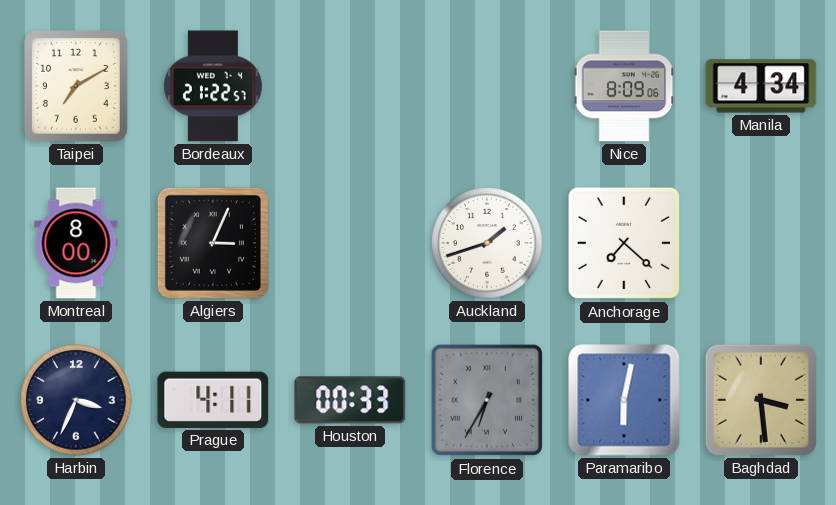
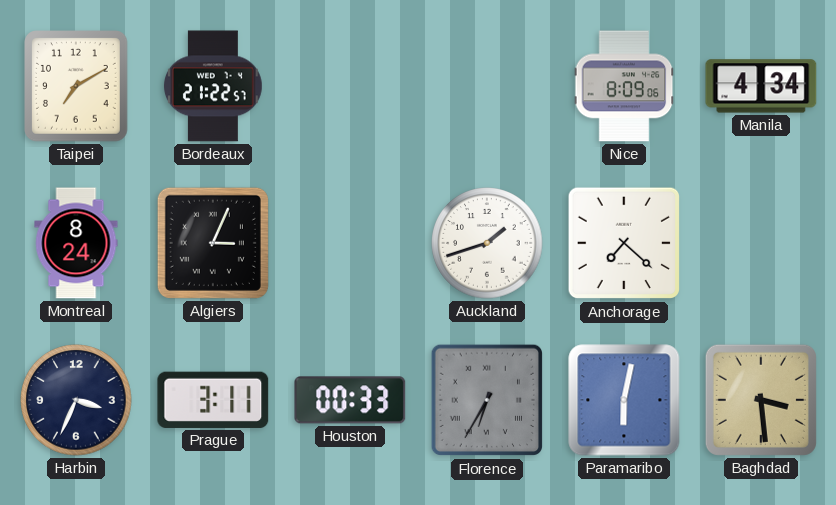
Montreal: 8:00 -> 8:24
Prague: 4:11 -> 3:11
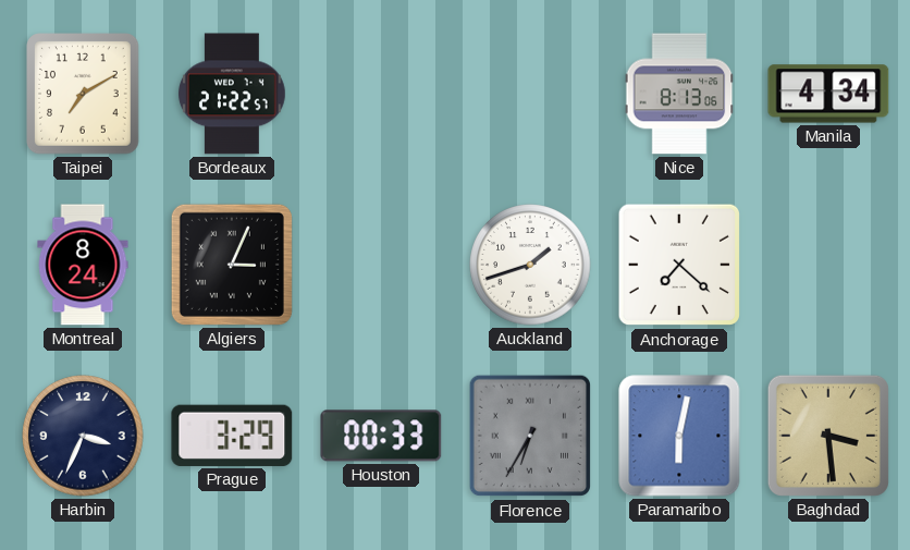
Nice: 8:09 -> 8:13
Prague: 3:11 -> 3:29
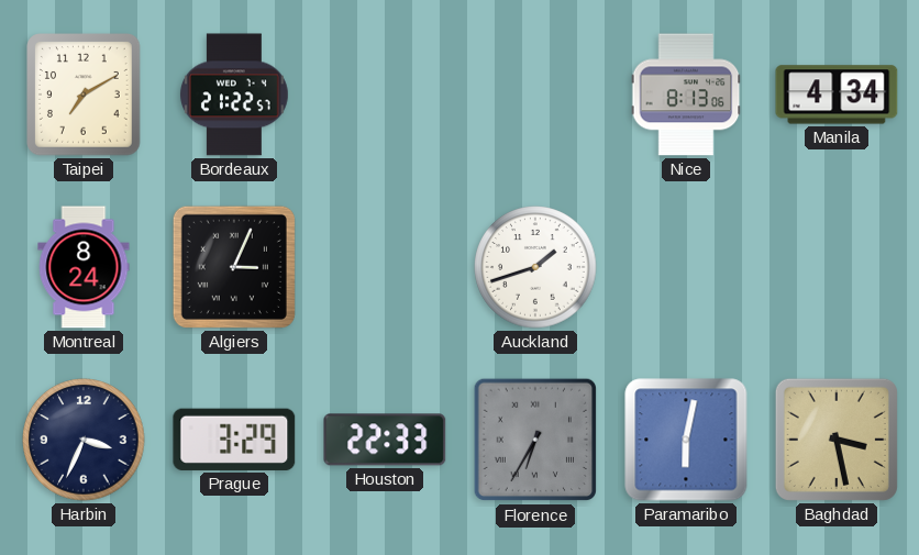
Anchorage: 7:22 -> none
Houston: 00:33 -> 22:33
Baghdad: 3:29 -> 3:28
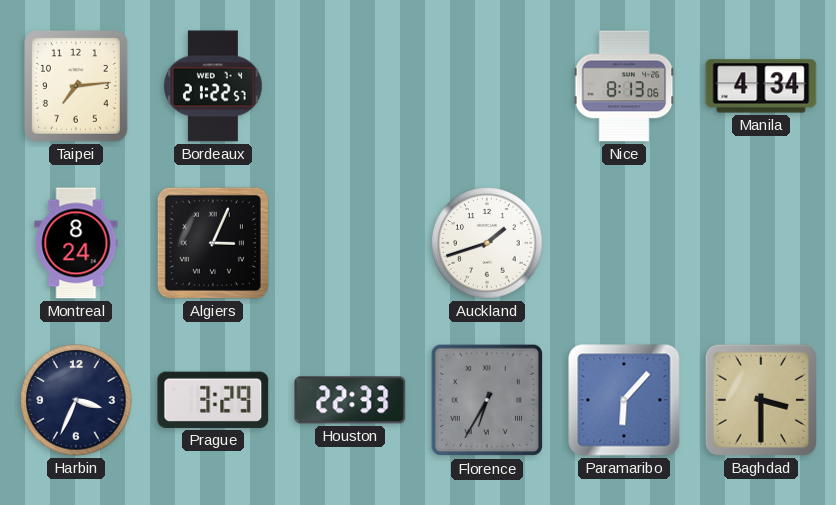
Taipei: 7:10 -> 7:14
Paramaribo: 6:02 -> 6:07
Baghdad: 3:28 -> 3:30
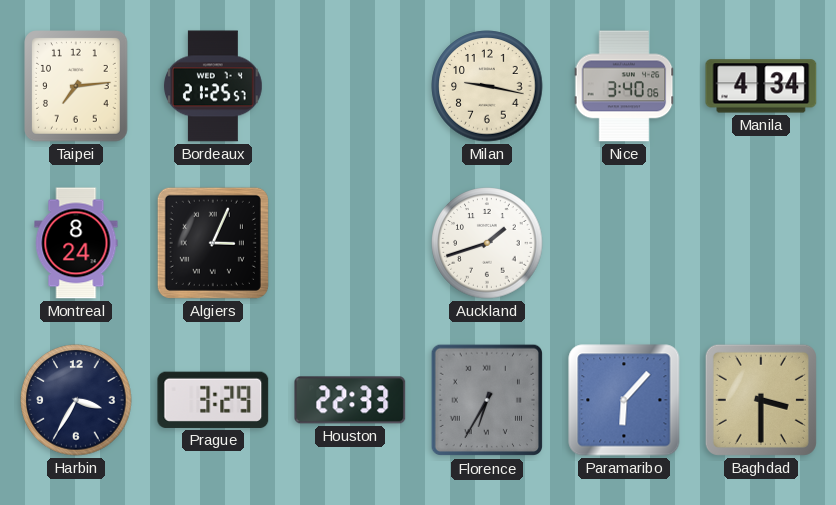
Bordeaux: 21:22 -> 21:25
Milan: none -> 9:17
Nice: 8:13 -> 3:40
Harbin: 3:34 -> 3:35
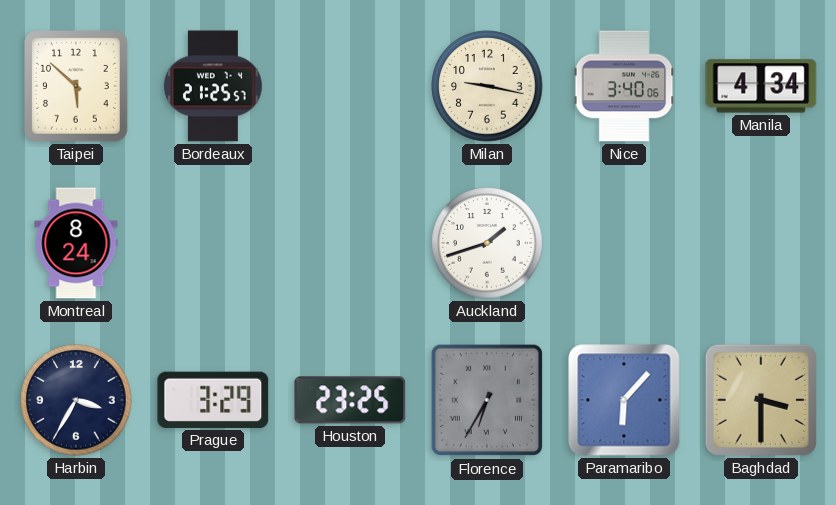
Taipei: 7:14 -> 5:52
Algiers: 3:04 -> none
Houston: 22:33 -> 23:25
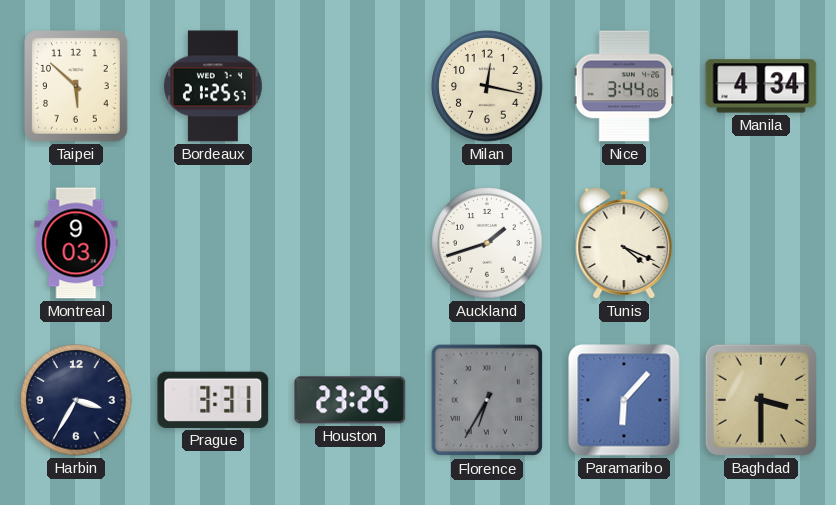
Milan: 9:17 -> 12:17
Nice: 3:40 -> 3:44
Montreal: 8:24 -> 9:03
Tunis: none -> 4:19
Prague: 3:29 -> 3:31
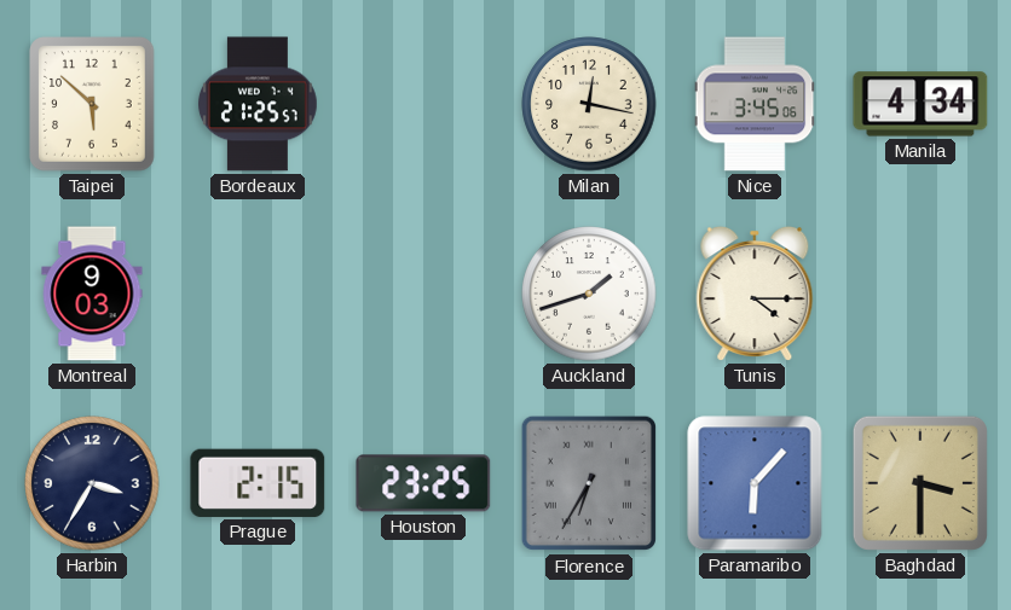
Nice: 3:44 -> 3:45
Tunis: 4:19 -> 4:15
Prague: 3:31 -> 2:15
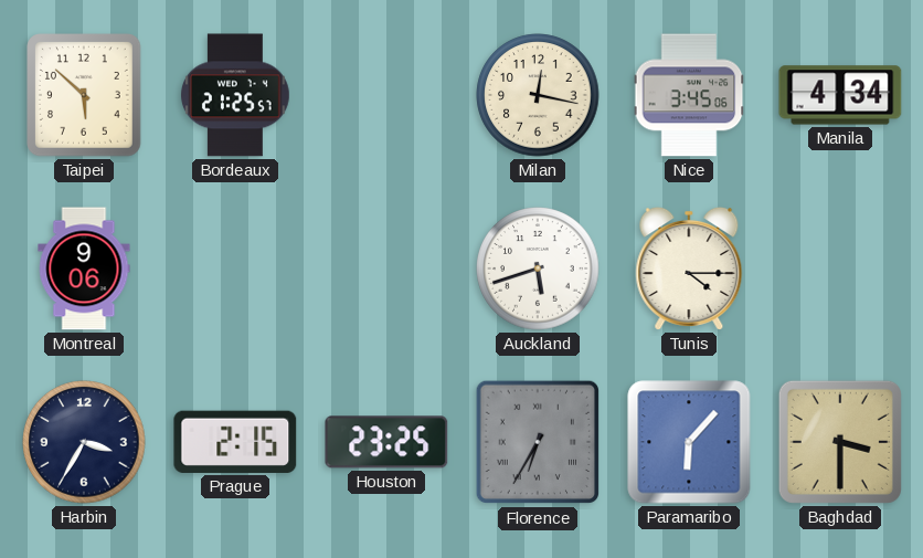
Montreal: 9:03 -> 9:06
Auckland: 1:42 -> 5:42
